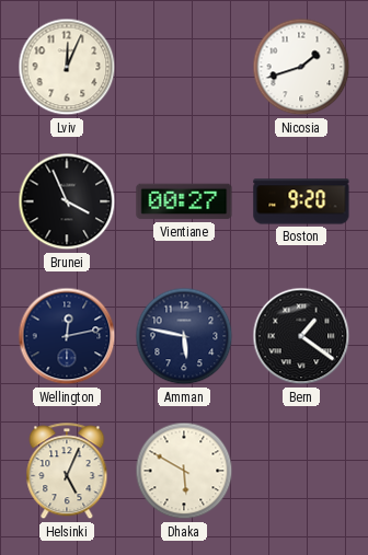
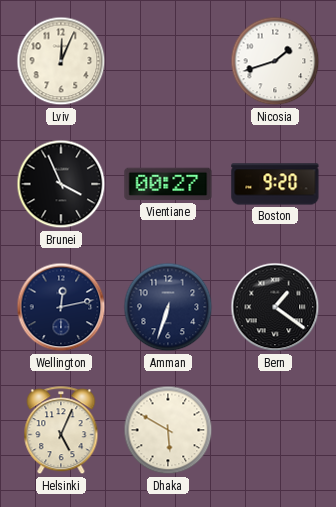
Amman: 5:47 -> 6:33
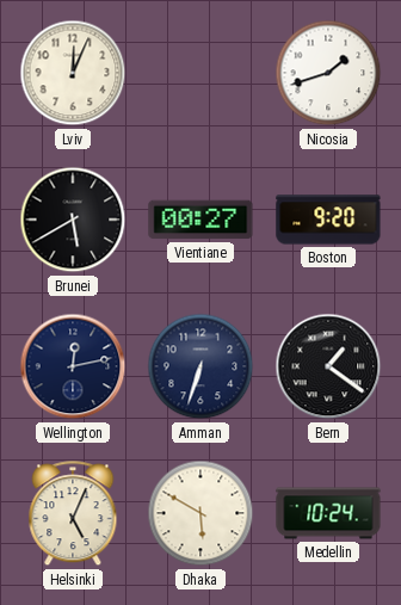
Brunei: 3:56 -> 5:40
Medellin: none -> 10:24
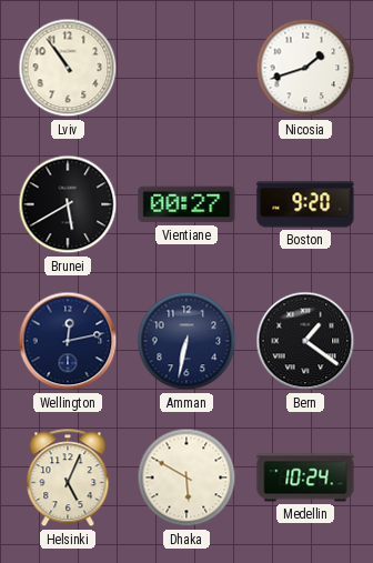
Lviv: 12:04 -> 10:54
Amman: 6:33 -> 6:32
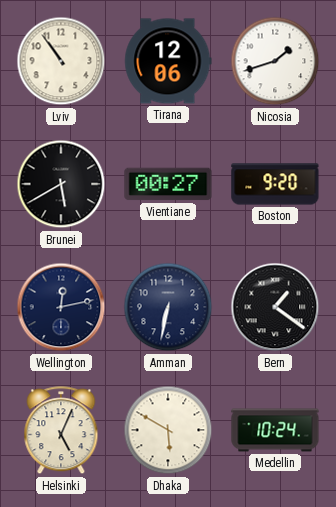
Tirana: none -> 12:06
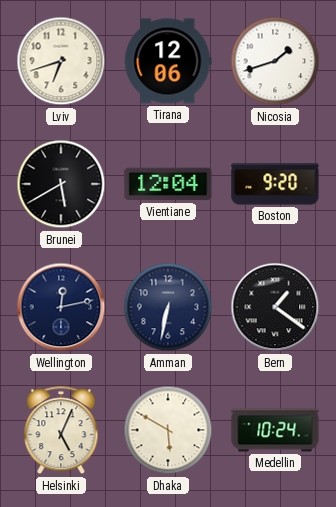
Lviv: 10:54 -> 6:42
Vientiane: 00:27 -> 12:04
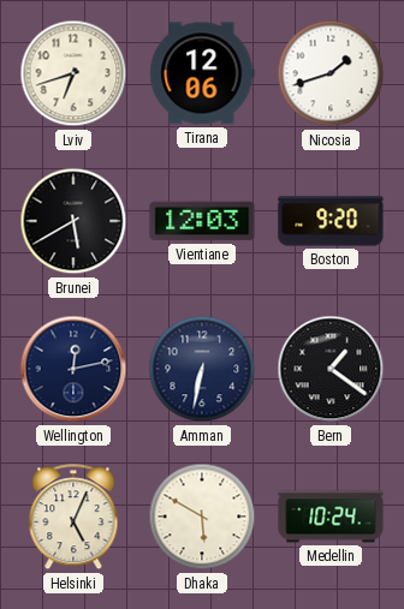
Vientiane: 12:04 -> 12:03
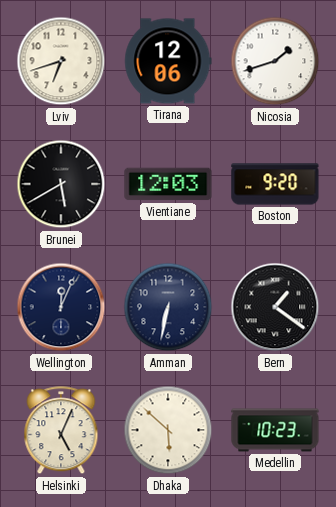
Wellington: 12:13 -> 12:04
Dhaka: 5:50 -> 5:52
Medellin: 10:24 -> 10:23
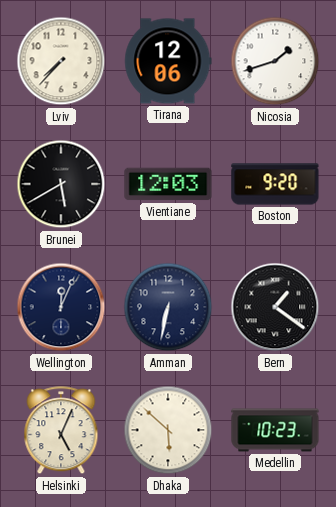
Lviv: 6:42 -> 7:37
